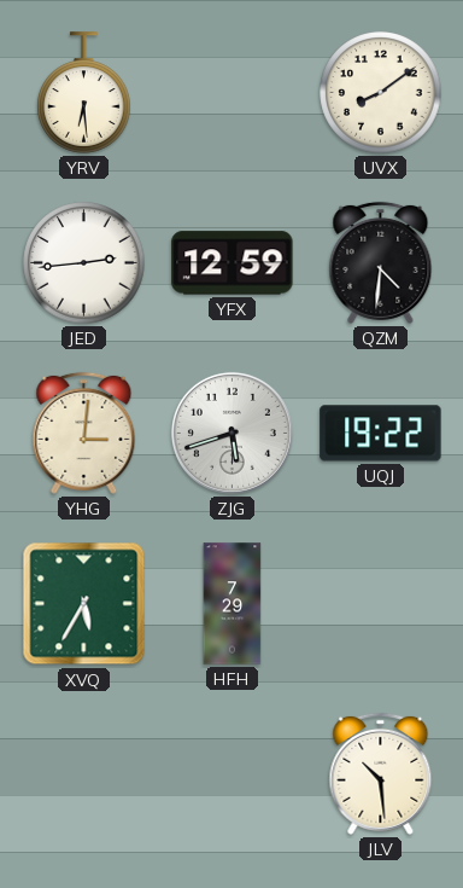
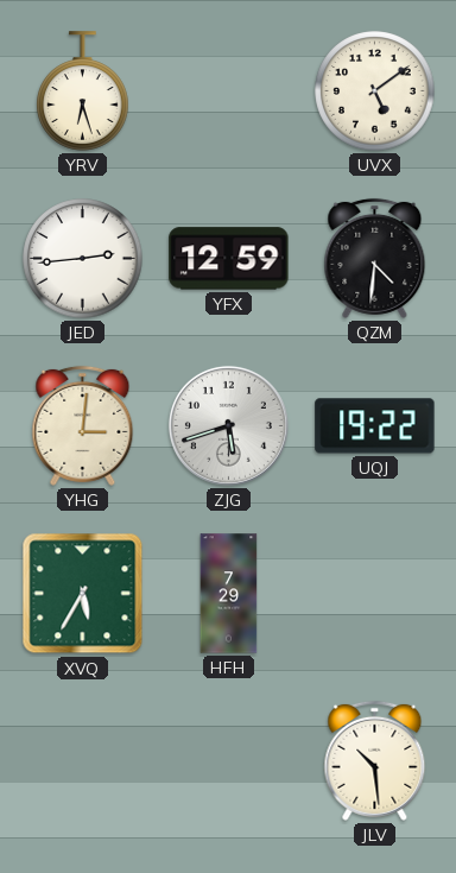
YRV: 6:29 -> 6:27
UVX: 8:09 -> 5:09
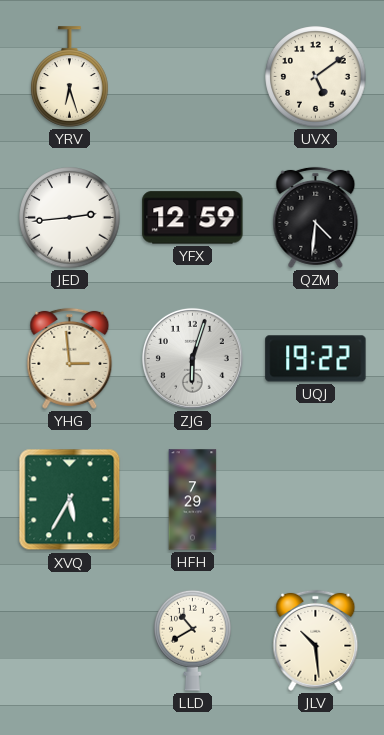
YHG: 3:01 -> 2:59
ZJG: 5:42 -> 6:03
LLD: none -> 10:40
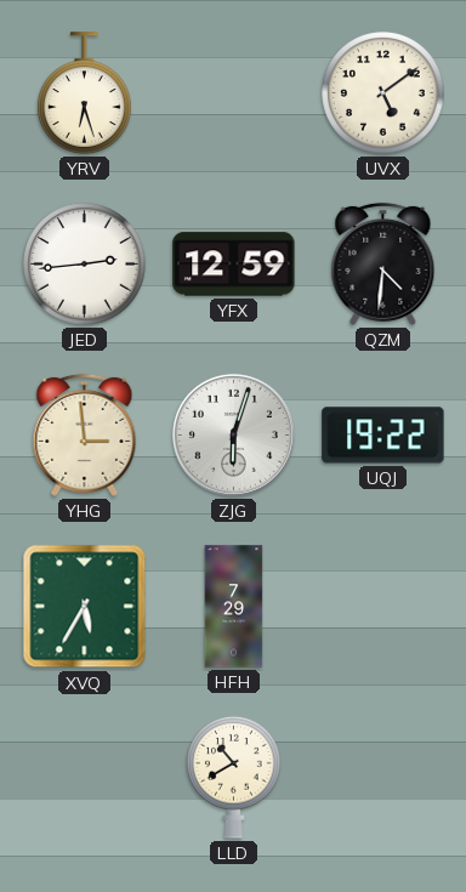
JLV: 10:29 -> none
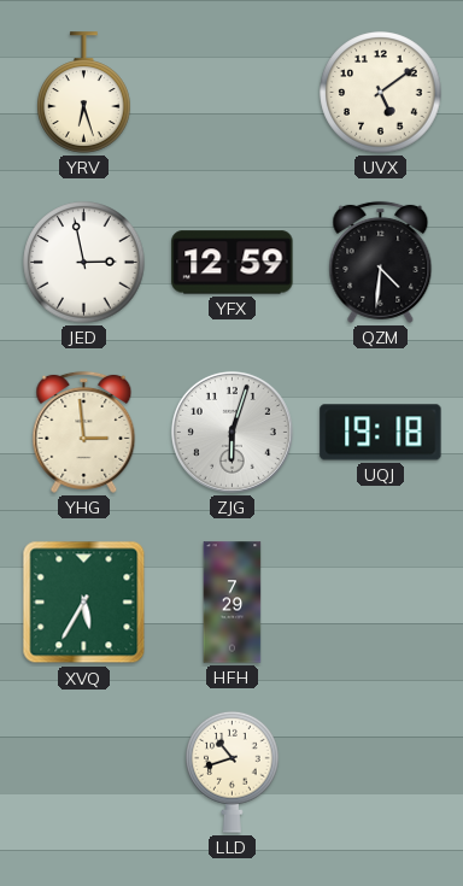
JED: 2:44 -> 2:58
UQJ: 19:22 -> 19:18
LLD: 10:40 -> 10:42
